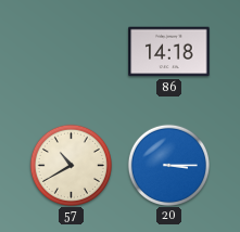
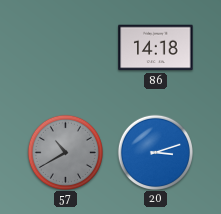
57 dial: cream -> grey
20: 3:15 -> 3:12
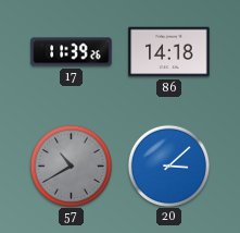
17: none -> 11:39
20: 3:12 -> 3:08
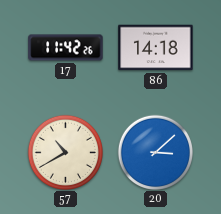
17: 11:39 -> 11:42
57 dial: grey -> cream
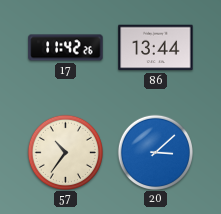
86: 14:18 -> 13:44
57: 10:40 -> 10:36
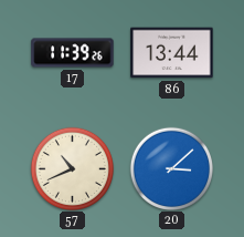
17: 11:42 -> 11:39
57: 10:36 -> 10:41
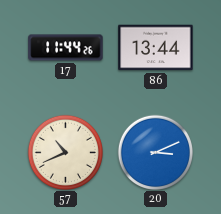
17: 11:39 -> 11:44
20: 3:08 -> 3:11
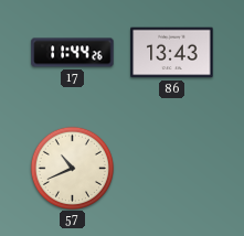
86: 13:44 -> 13:43
20: 3:11 -> none
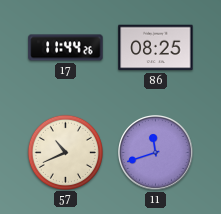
86: 13:43 -> 08:25
11: none -> 11:42
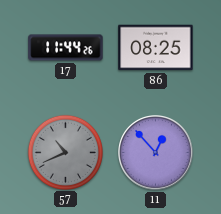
57 dial: cream -> grey
11: 11:42 -> 12:53
